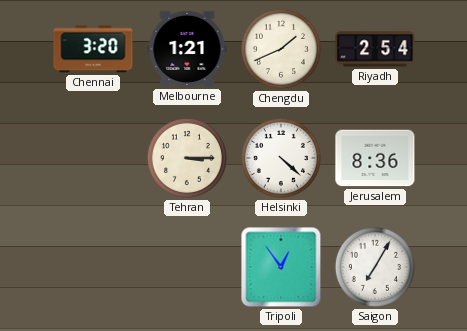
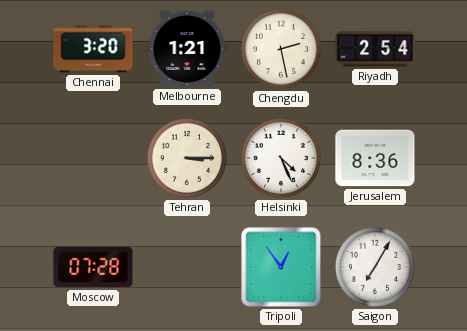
Chengdu: 1:41 -> 2:28
Helsinki: 4:22 -> 4:26
Moscow: none -> 07:28
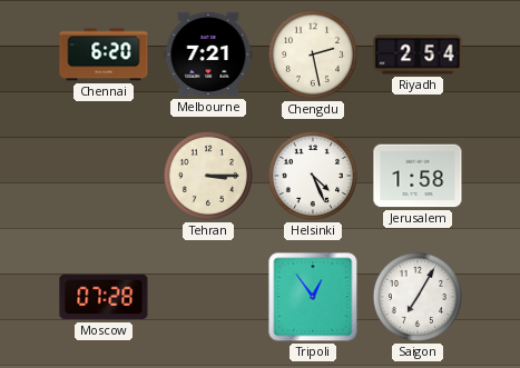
Chennai: 3:20 -> 6:20
Melbourne: 1:21 -> 7:21
Jerusalem: 8:36 -> 1:58
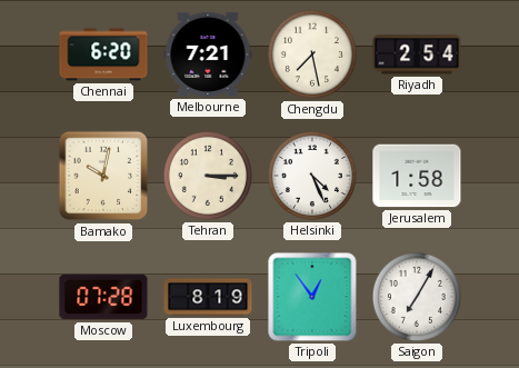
Chengdu: 2:28 -> 7:28
Bamako: none -> 10:02
Luxembourg: none -> 8:19
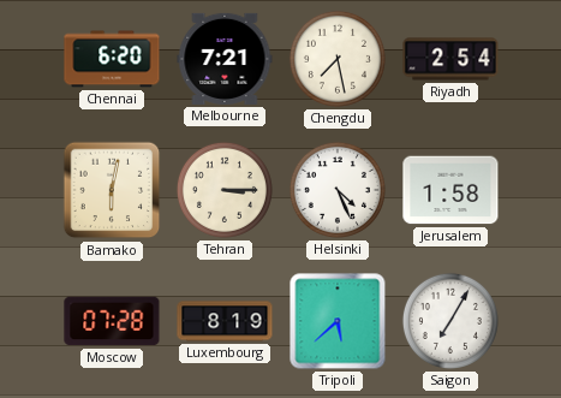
Bamako: 10:02 -> 6:02
Tripoli: 12:54 -> 5:38
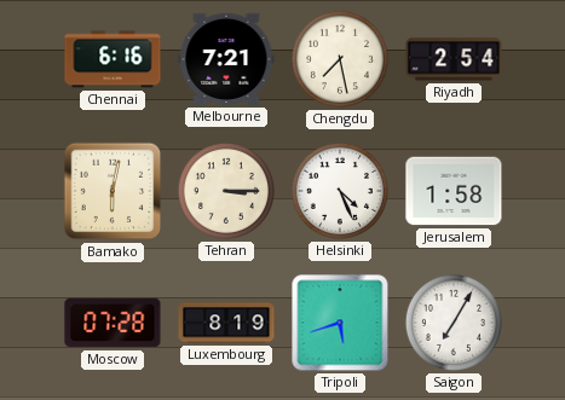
Chennai: 6:20 -> 6:16
Tripoli: 5:38 -> 5:42
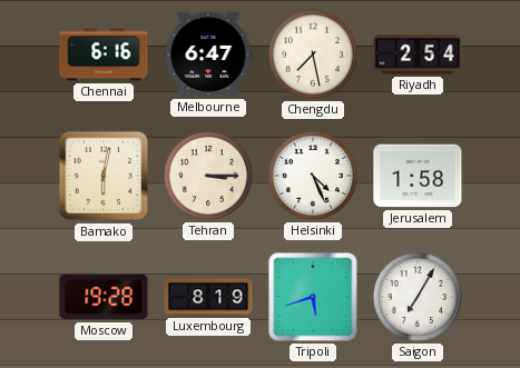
Melbourne: 7:21 -> 6:47
Moscow: 07:28 -> 19:28
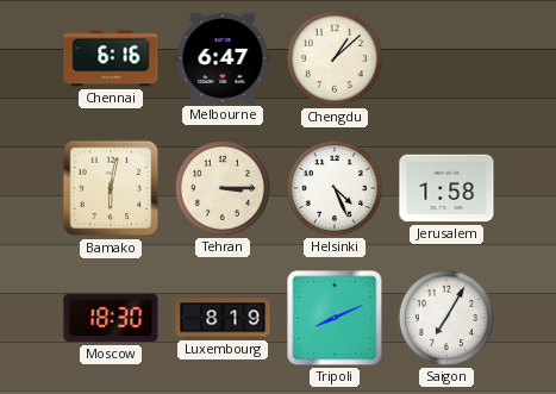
Chengdu: 7:28 -> 1:08
Riyadh: 2:54 -> none
Moscow: 19:28 -> 18:30
Tripoli: 5:42 -> 8:11
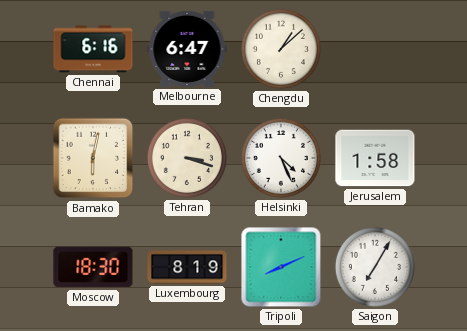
Tehran: 3:15 -> 3:18
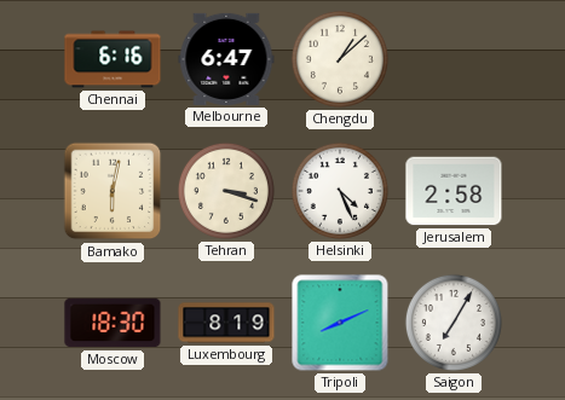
Jerusalem: 1:58 -> 2:58
